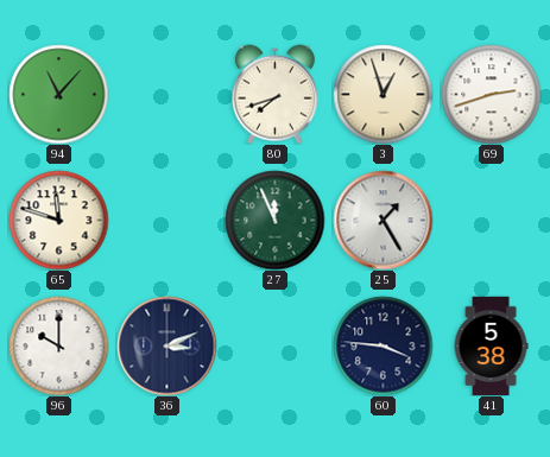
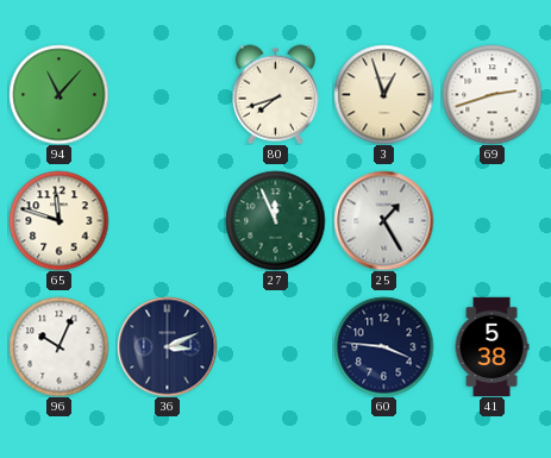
96: 10:00 -> 10:04
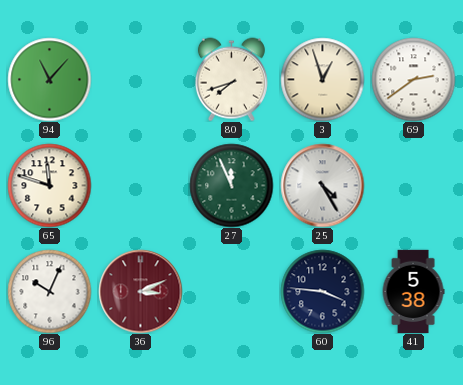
69: 2:42 -> 2:39
25: 1:25 -> 4:25
36 dial: navy -> burgundy
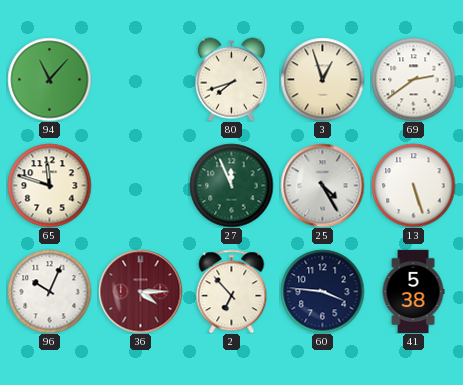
13: none -> 5:27
36: 3:11 -> 4:15
2: none -> 6:53
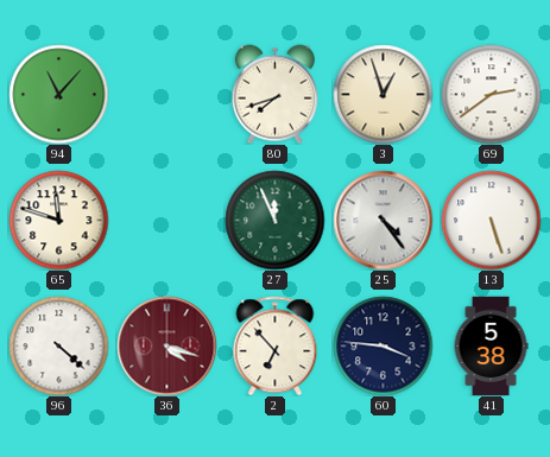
25: 4:25 -> 4:24
96: 10:04 -> 4:22
36: 4:15 -> 4:18
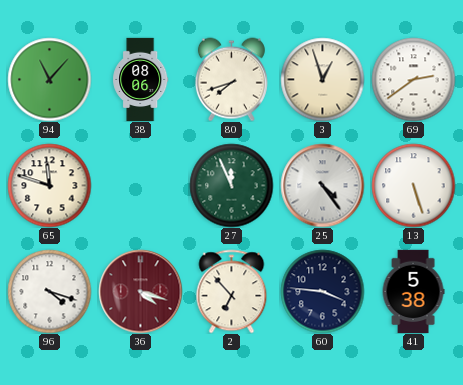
38: none -> 08:06
96: 4:22 -> 4:18
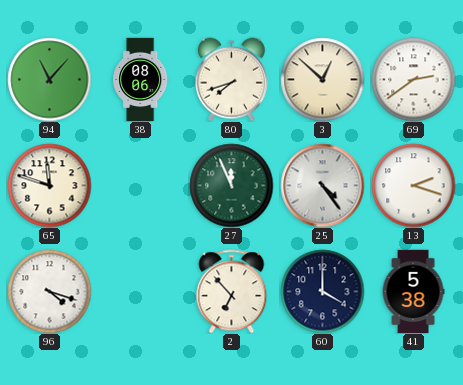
3: 12:57 -> 12:52
13: 5:27 -> 2:18
36: 4:18 -> none
60: 3:46 -> 4:00
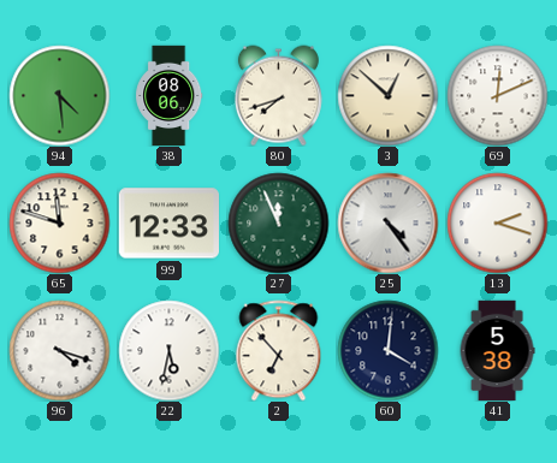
94: 11:07 -> 4:29
69: 2:39 -> 12:11
99: none -> 12:33
22: none -> 5:32
60: 4:00 -> 4:01
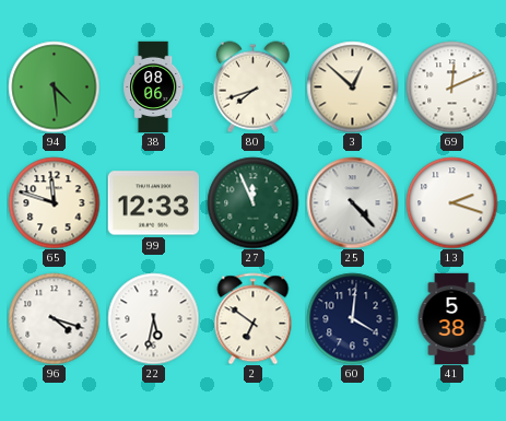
25: 4:24 -> 4:23
2: 6:53 -> 6:51
